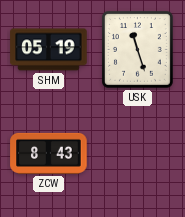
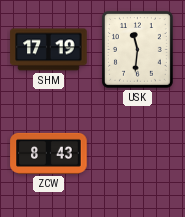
SHM: 05:19 -> 17:19
USK: 11:27 -> 11:31
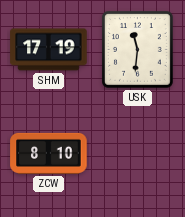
ZCW: 8:43 -> 8:10
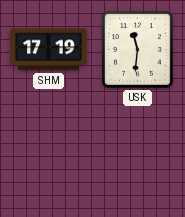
ZCW: 8:10 -> none
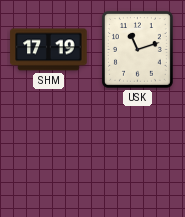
USK: 11:31 -> 11:12
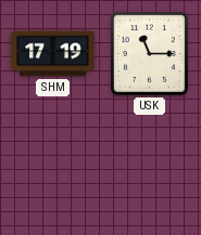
USK: 11:12 -> 11:15
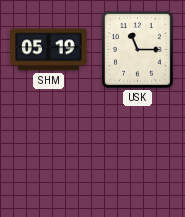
SHM: 17:19 -> 05:19
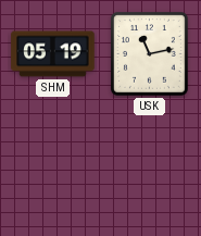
USK: 11:15 -> 11:13
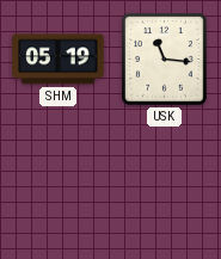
USK: 11:13 -> 11:16
